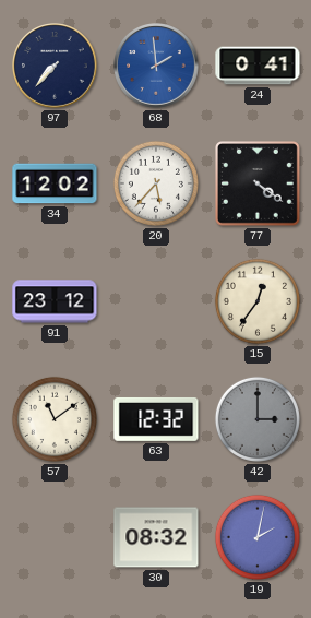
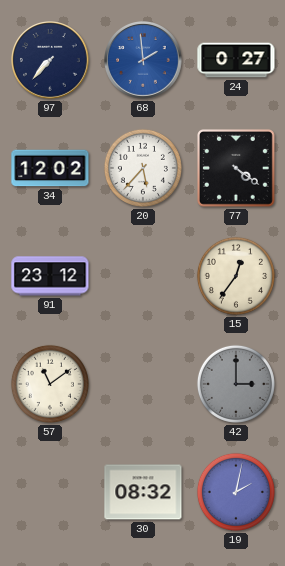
24: 0:41 -> 0:27
63: 12:32 -> none
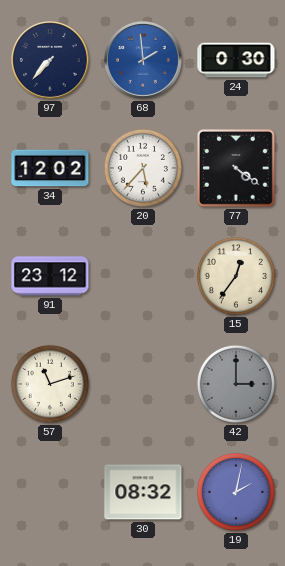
24: 0:27 -> 0:30
57: 11:09 -> 11:12
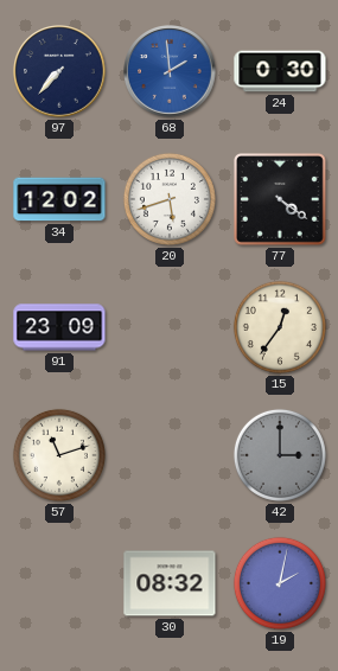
20: 5:37 -> 5:42
91: 23:12 -> 23:09
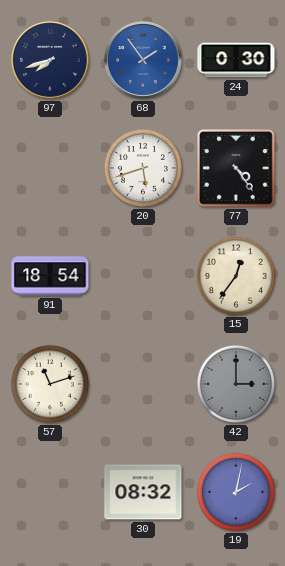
97: 7:37 -> 7:42
68: 1:59 -> 1:54
34: 12:02 -> none
77: 4:21 -> 4:24
91: 23:09 -> 18:54
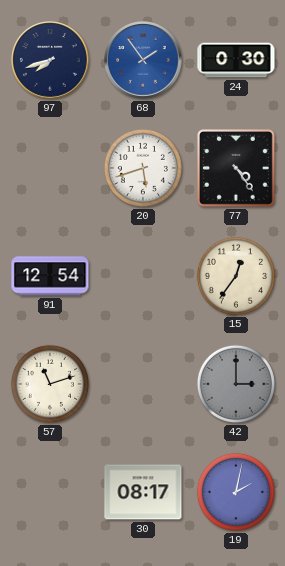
91: 18:54 -> 12:54
30: 08:32 -> 08:17
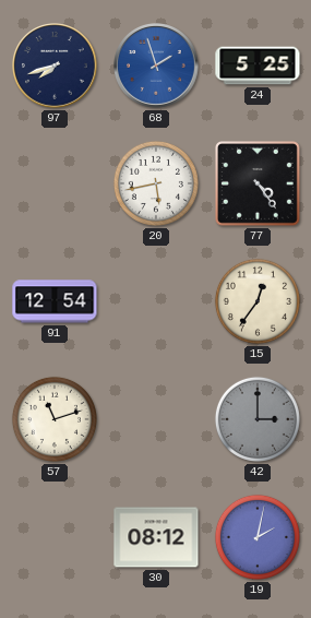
68: 1:54 -> 1:57
24: 0:30 -> 5:25
20: 5:42 -> 5:43
30: 08:17 -> 08:12
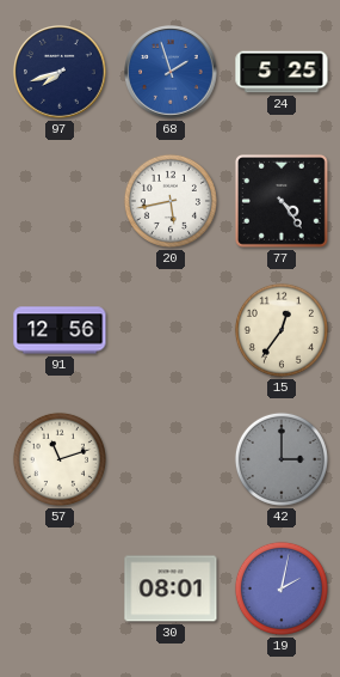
91: 12:54 -> 12:56
30: 08:12 -> 08:01
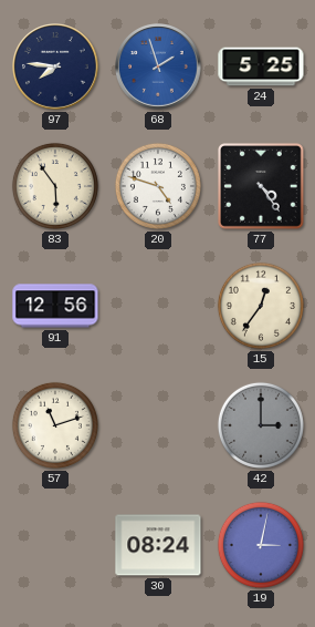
97: 7:42 -> 7:46
83: none -> 5:54
20: 5:43 -> 4:48
30: 08:01 -> 08:24
19: 2:02 -> 3:02
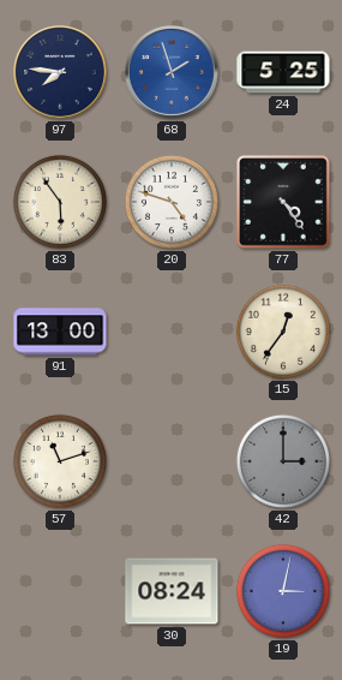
91: 12:56 -> 13:00
